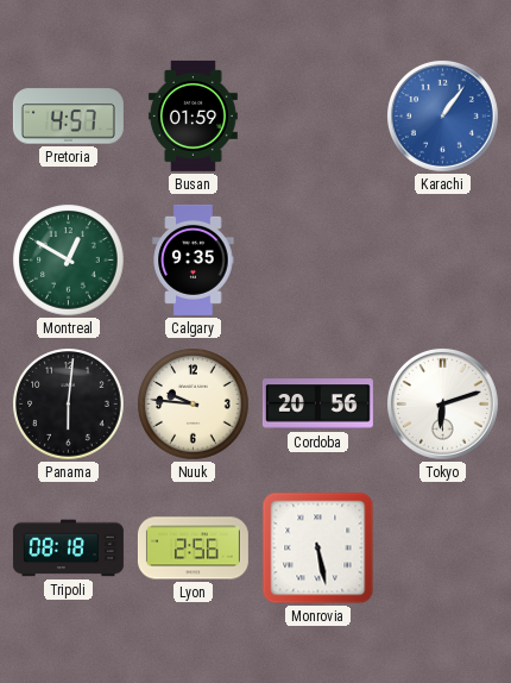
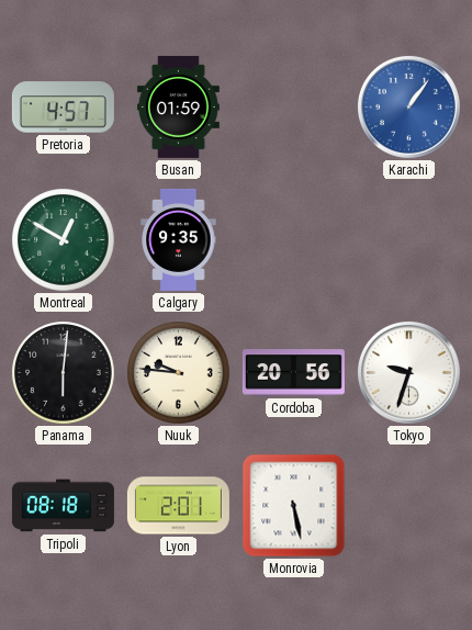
Tokyo: 6:12 -> 9:33
Lyon: 2:56 -> 2:01
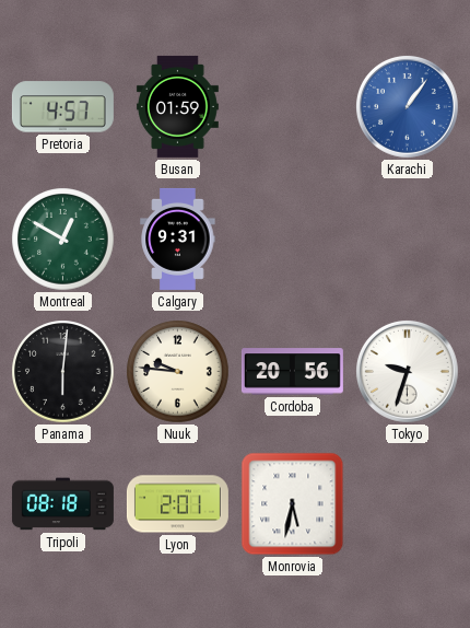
Calgary: 9:35 -> 9:31
Monrovia: 5:28 -> 5:32
